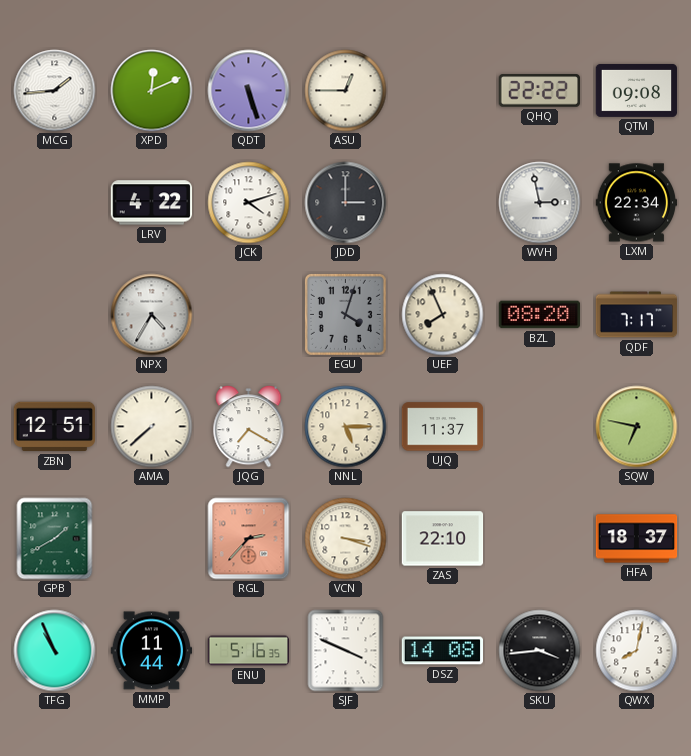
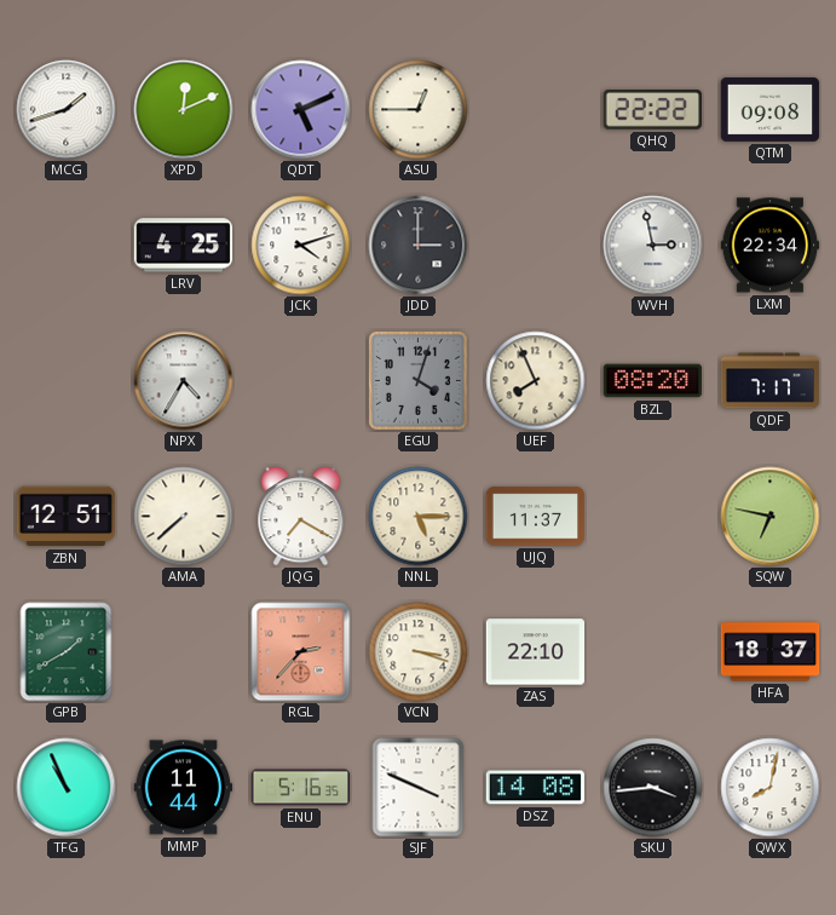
MCG: 1:44 -> 1:42
QDT: 5:27 -> 5:11
LRV: 4:22 -> 4:25
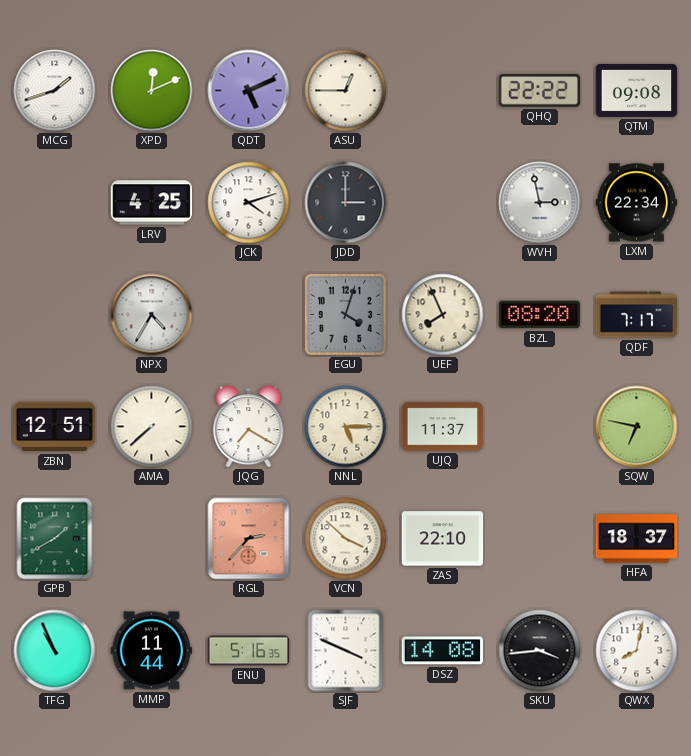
VCN: 3:18 -> 3:52
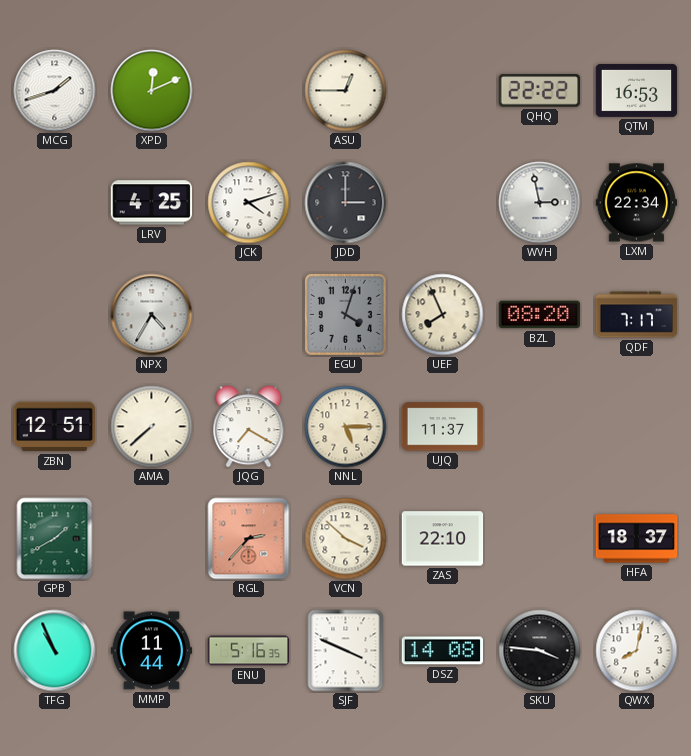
QDT: 5:11 -> none
QTM: 09:08 -> 16:53
SQW: 6:47 -> none
SKU: 3:44 -> 3:46
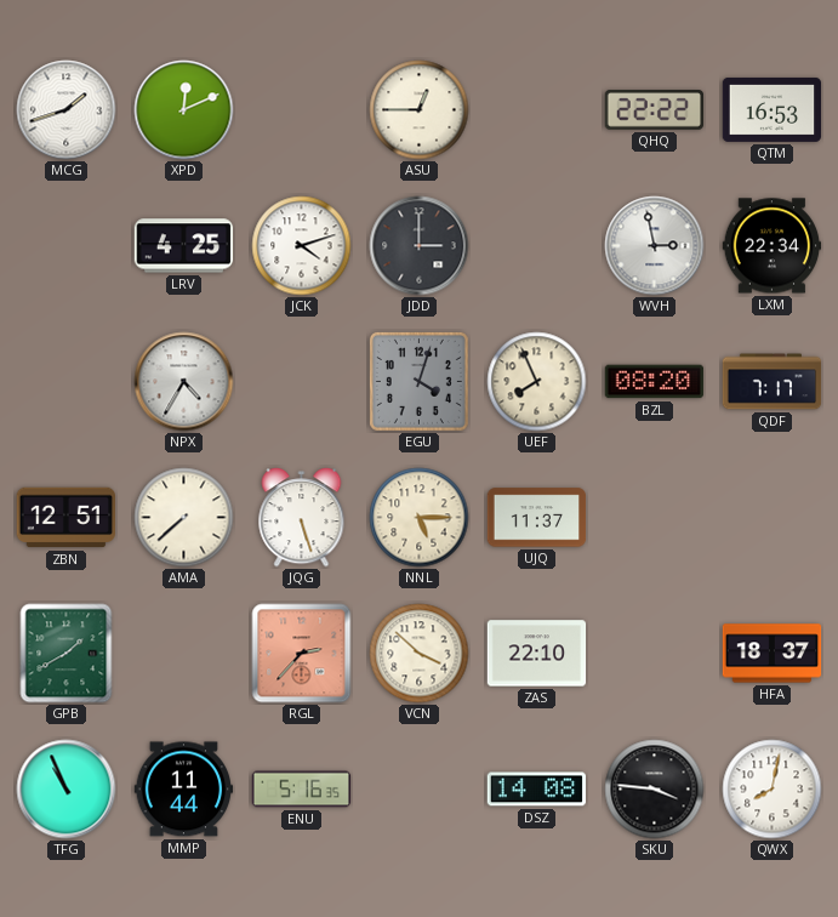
JQG: 7:20 -> 5:27
SJF: 3:49 -> none
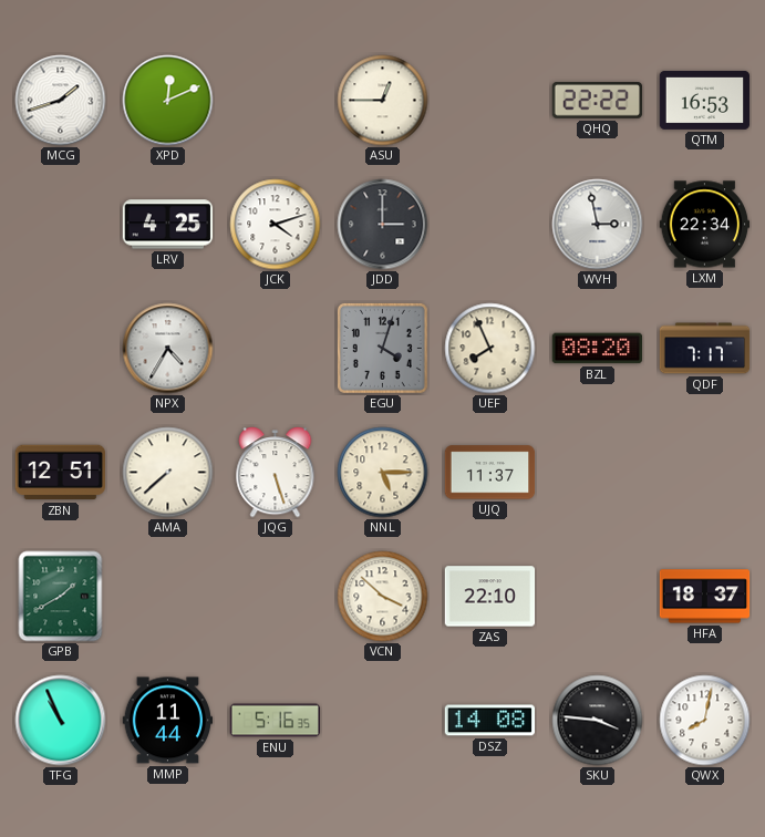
RGL: 2:37 -> none
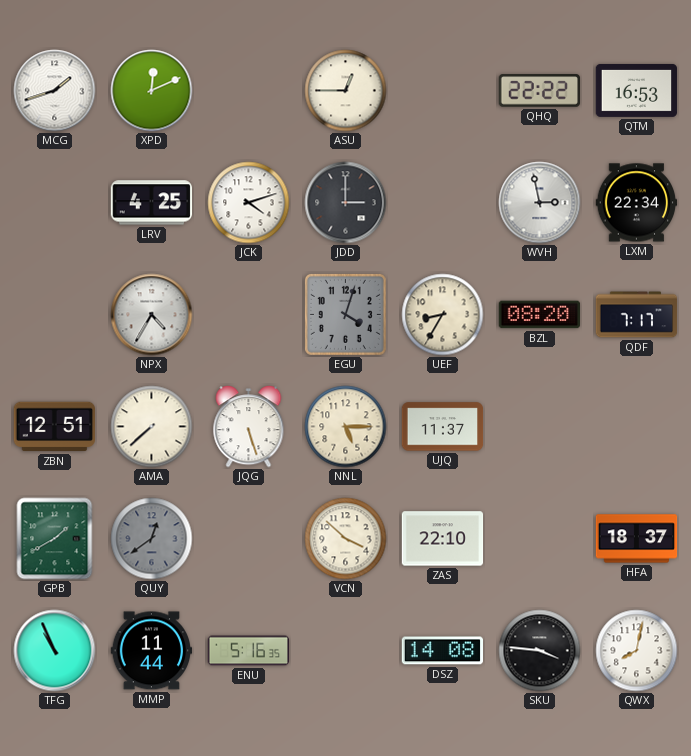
UEF: 7:56 -> 8:35
QUY: none -> 12:39
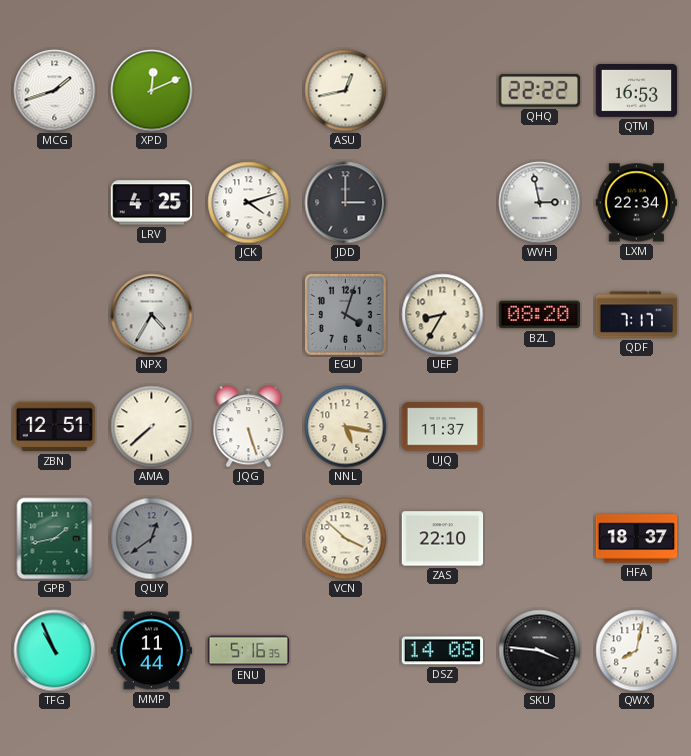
ASU: 12:45 -> 12:43
NNL: 5:15 -> 5:17
GPB: 1:40 -> 1:43
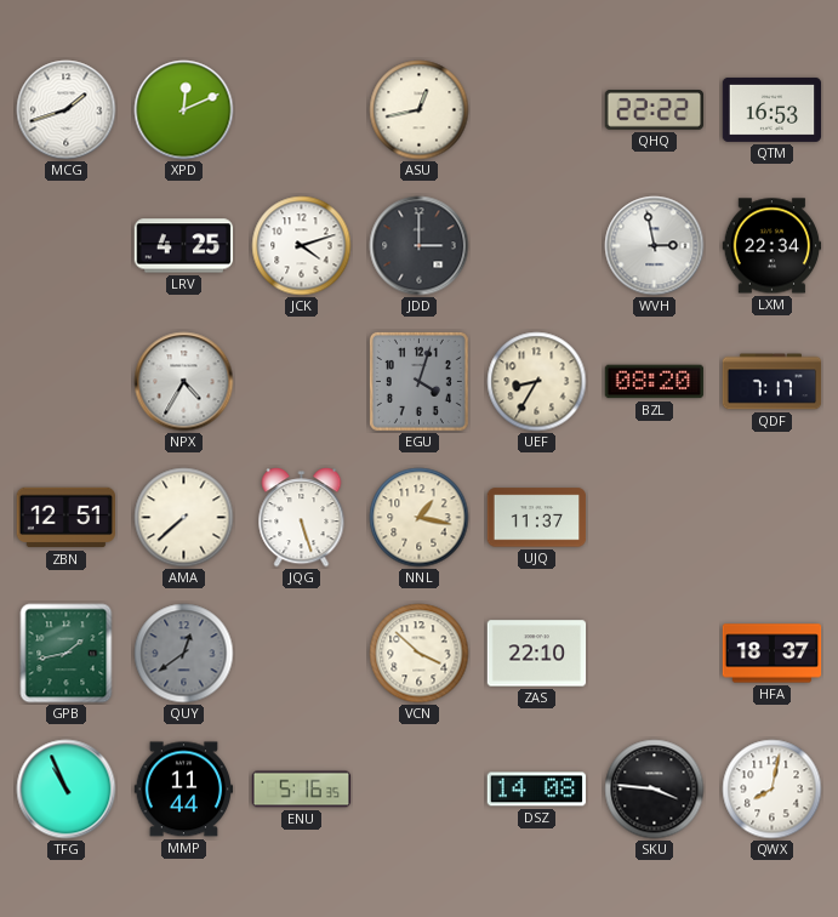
NNL: 5:17 -> 1:17
